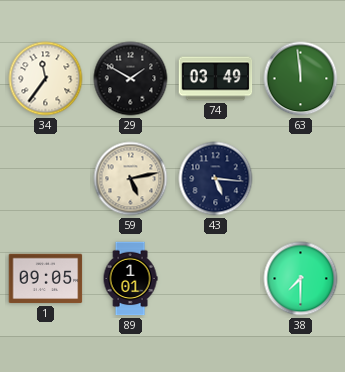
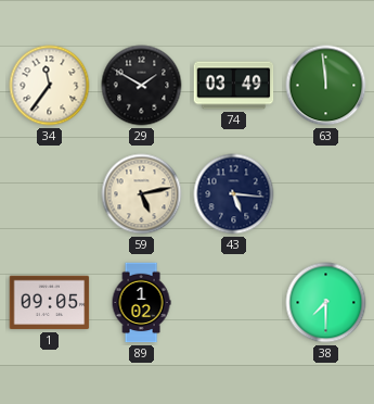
89: 1:01 -> 1:02
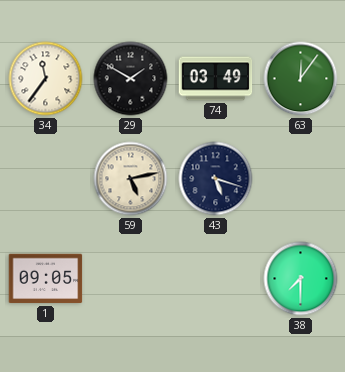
63: 11:59 -> 12:06
43: 5:16 -> 5:18
89: 1:02 -> none
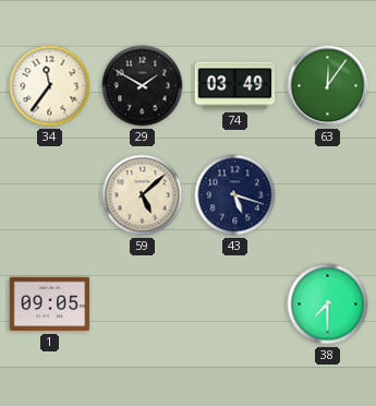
59: 5:13 -> 5:08
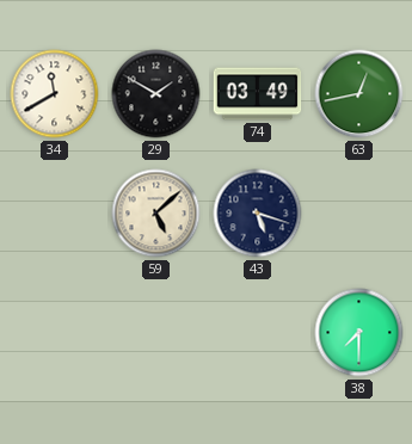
34: 11:36 -> 11:40
63: 12:06 -> 12:43
1: 09:05 -> none
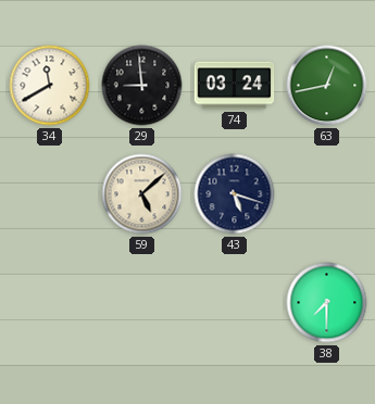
29: 1:50 -> 8:59
74: 03:49 -> 03:24
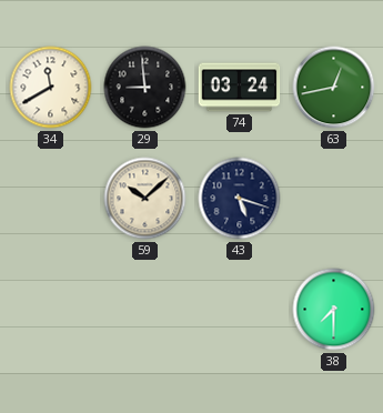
59: 5:08 -> 10:08
